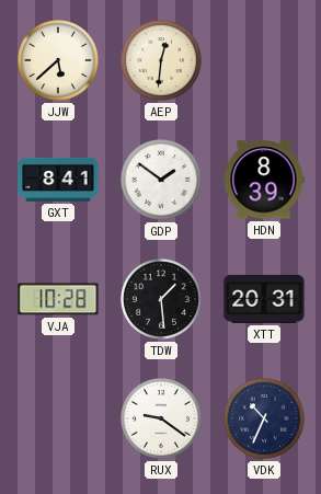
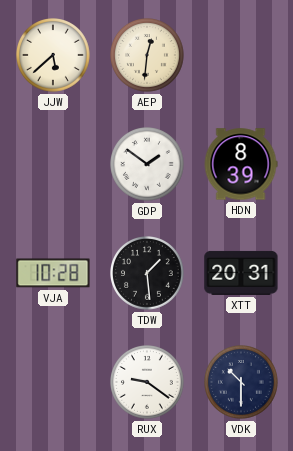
GXT: 8:41 -> none
VDK: 10:34 -> 10:30
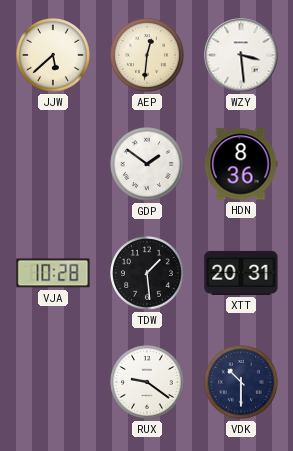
WZY: none -> 3:29
HDN: 8:39 -> 8:36
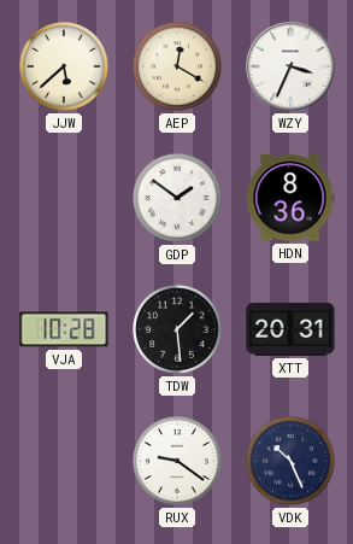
AEP: 12:31 -> 12:20
WZY: 3:29 -> 3:34
VDK: 10:30 -> 10:26
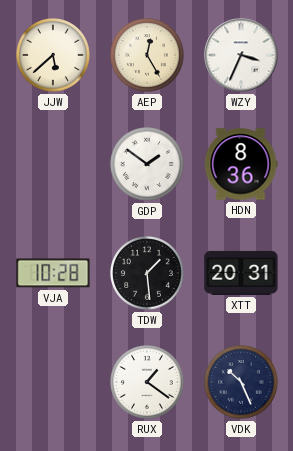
AEP: 12:20 -> 12:25
RUX: 9:21 -> 1:21
